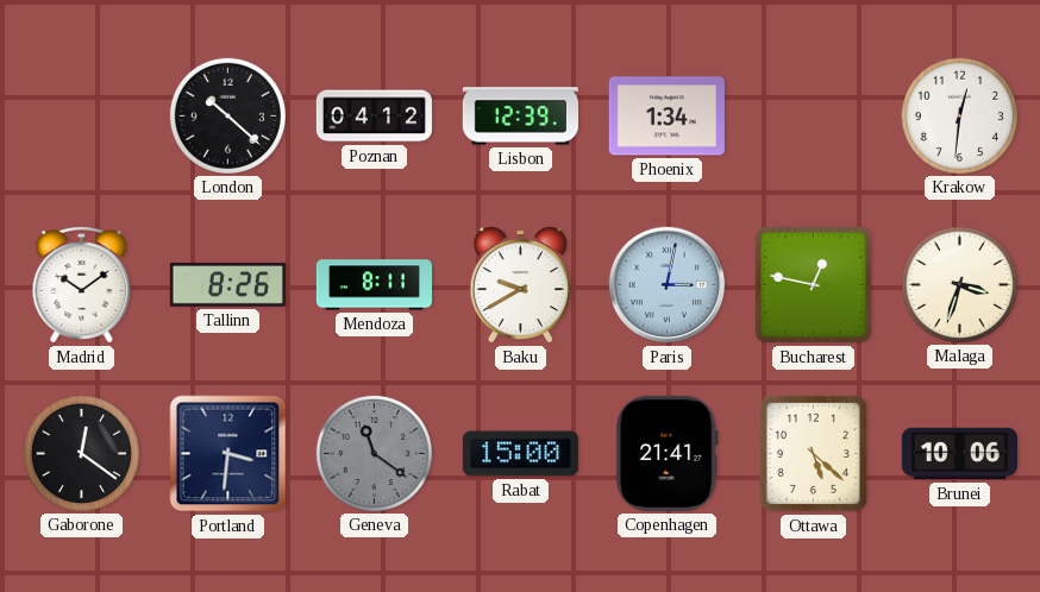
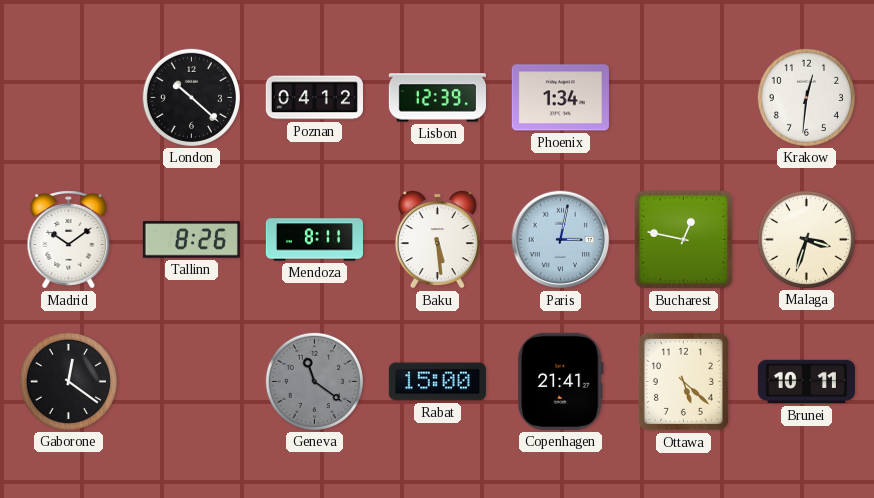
Baku: 9:40 -> 5:29
Portland: 3:31 -> none
Brunei: 10:06 -> 10:11
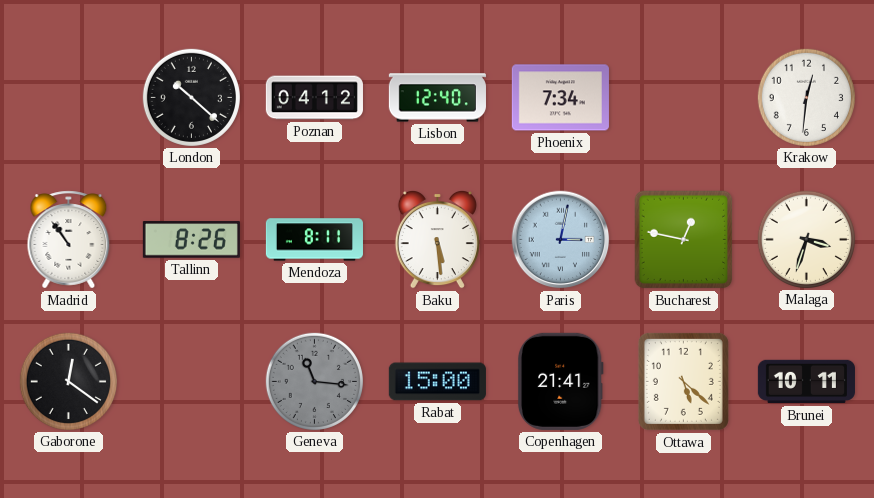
Lisbon: 12:39 -> 12:40
Phoenix: 1:34 -> 7:34
Madrid: 10:09 -> 10:54
Geneva: 11:21 -> 11:16
